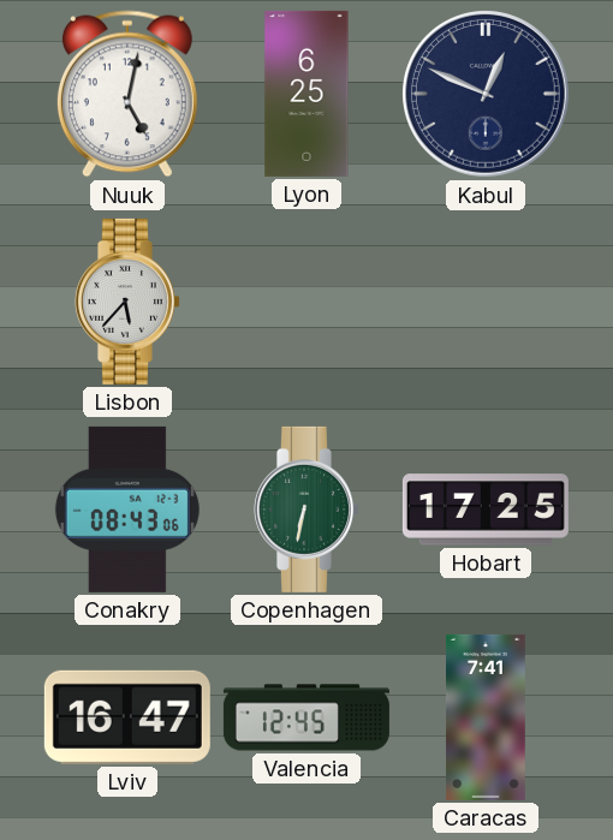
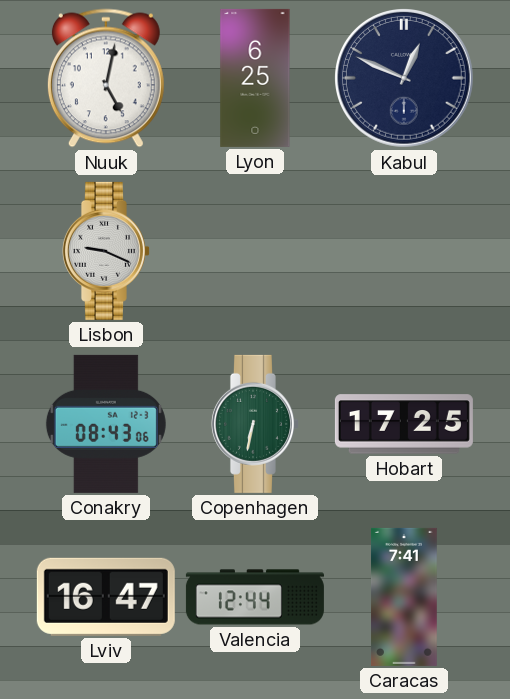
Lisbon: 5:37 -> 9:19
Valencia: 12:45 -> 12:44
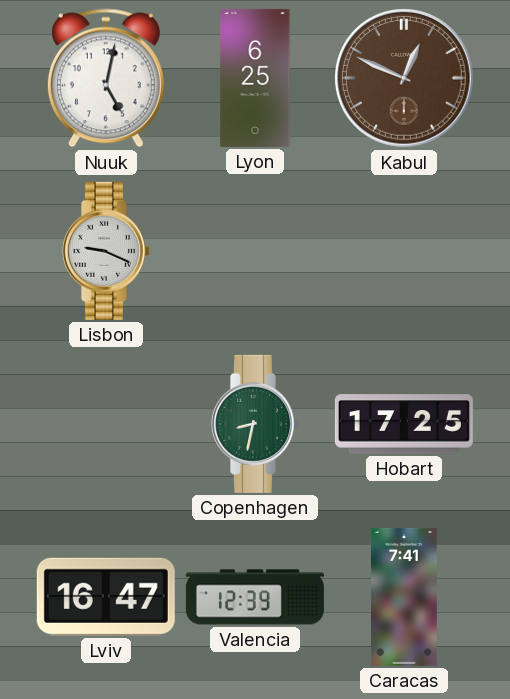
Kabul dial: navy -> brown
Conakry: 08:43 -> none
Copenhagen: 6:32 -> 8:32
Valencia: 12:44 -> 12:39
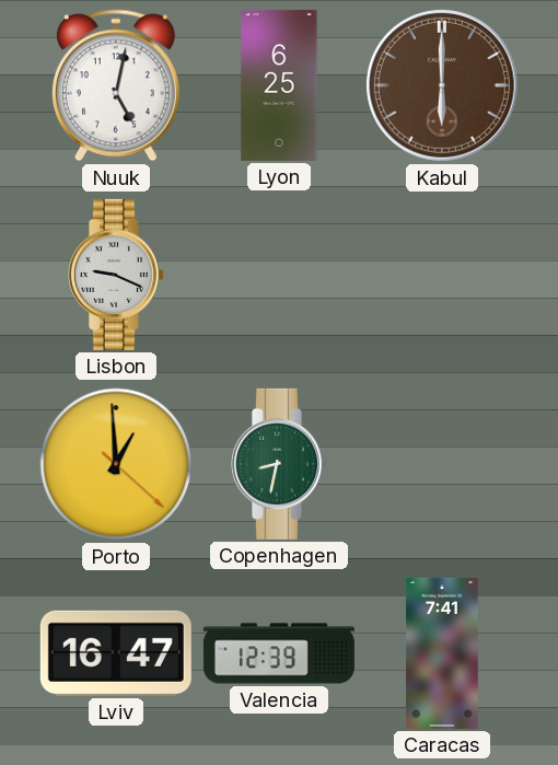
Kabul: 12:49 -> 6:00
Porto: none -> 12:59
Hobart: 17:25 -> none
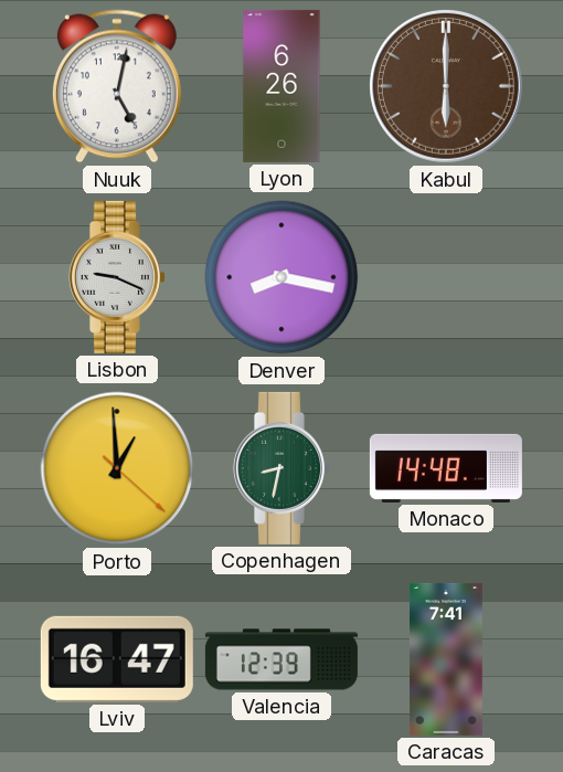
Lyon: 6:25 -> 6:26
Denver: none -> 8:17
Monaco: none -> 14:48
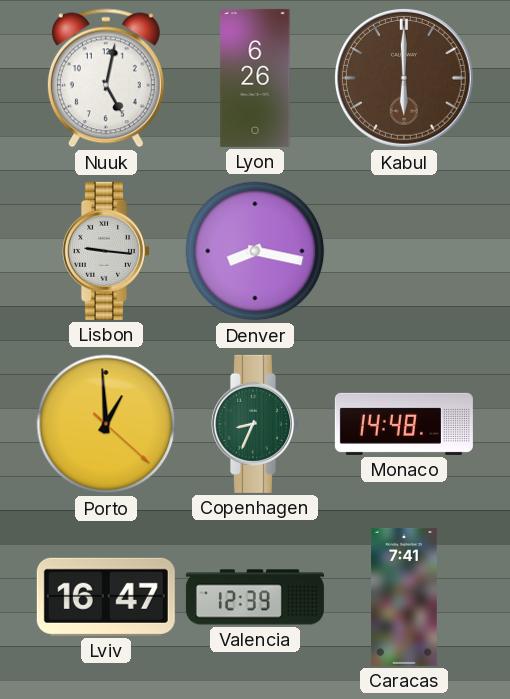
Lisbon: 9:19 -> 9:16
Copenhagen: 8:32 -> 8:34
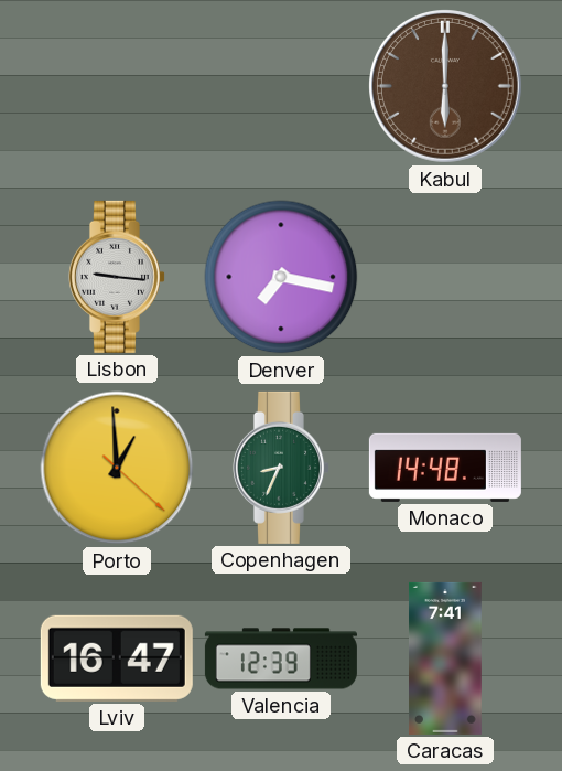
Nuuk: 5:02 -> none
Lyon: 6:26 -> none
Denver: 8:17 -> 7:17
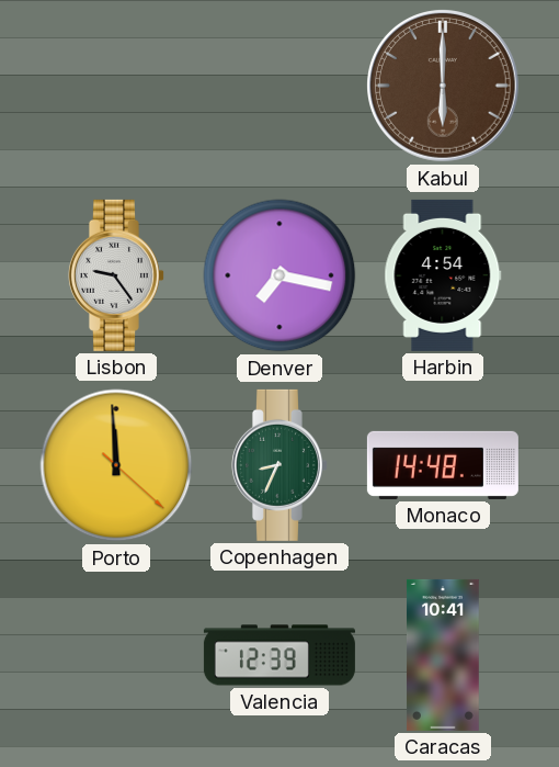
Lisbon: 9:16 -> 9:24
Harbin: none -> 4:54
Porto: 12:59 -> 11:59
Lviv: 16:47 -> none
Caracas: 7:41 -> 10:41
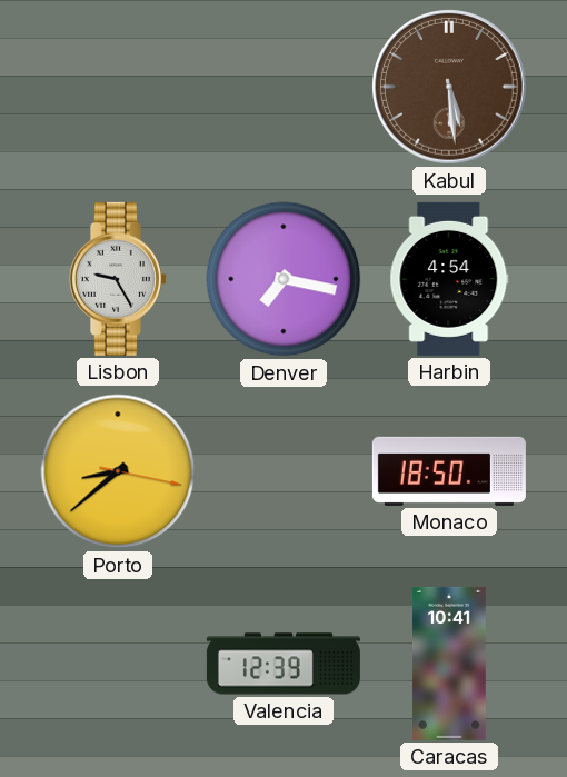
Kabul: 6:00 -> 5:29
Lisbon: 9:24 -> 9:25
Porto: 11:59 -> 8:38
Copenhagen: 8:34 -> none
Monaco: 14:48 -> 18:50
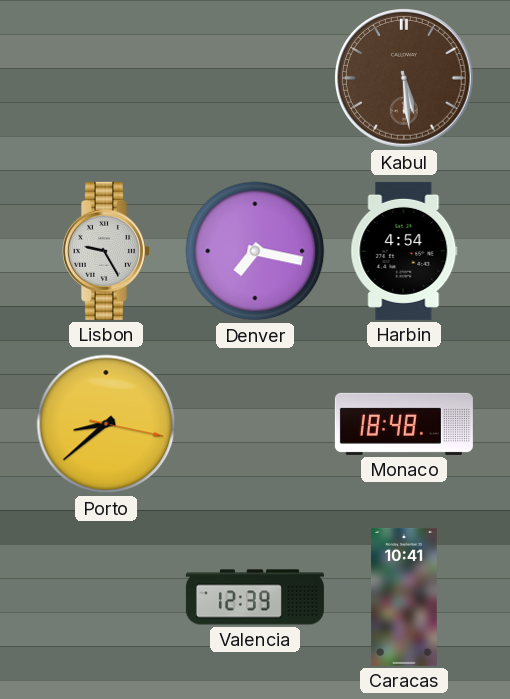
Monaco: 18:50 -> 18:48
